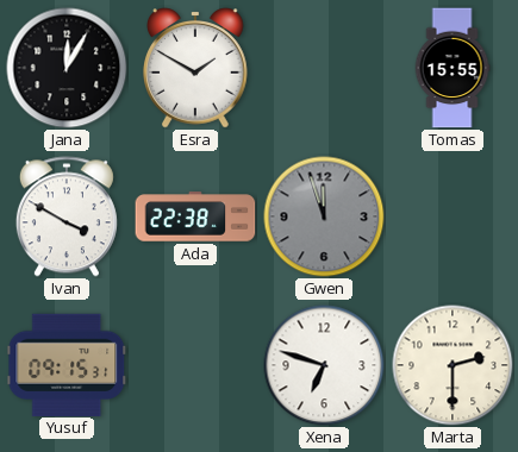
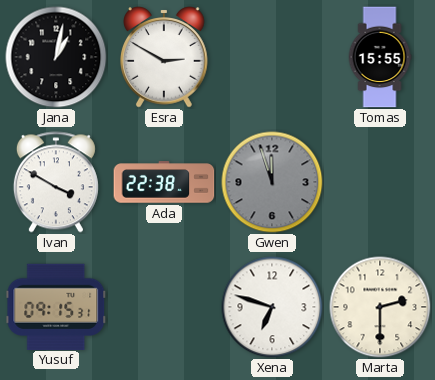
Jana: 12:05 -> 1:02
Esra: 1:50 -> 2:50
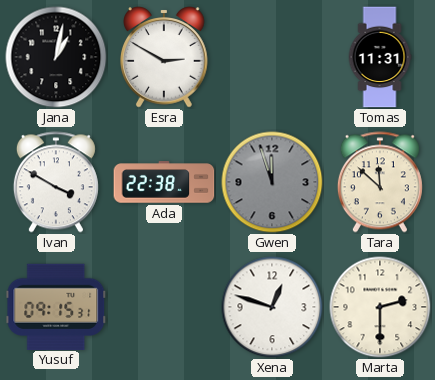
Tomas: 15:55 -> 11:31
Tara: none -> 11:52
Xena: 6:48 -> 12:48
